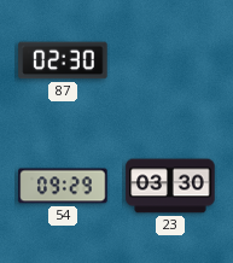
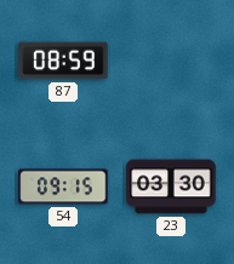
87: 02:30 -> 08:59
54: 09:29 -> 09:15
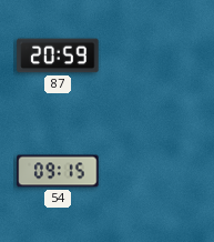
87: 08:59 -> 20:59
23: 03:30 -> none
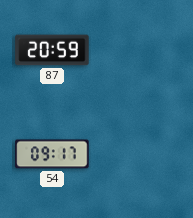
54: 09:15 -> 09:17
